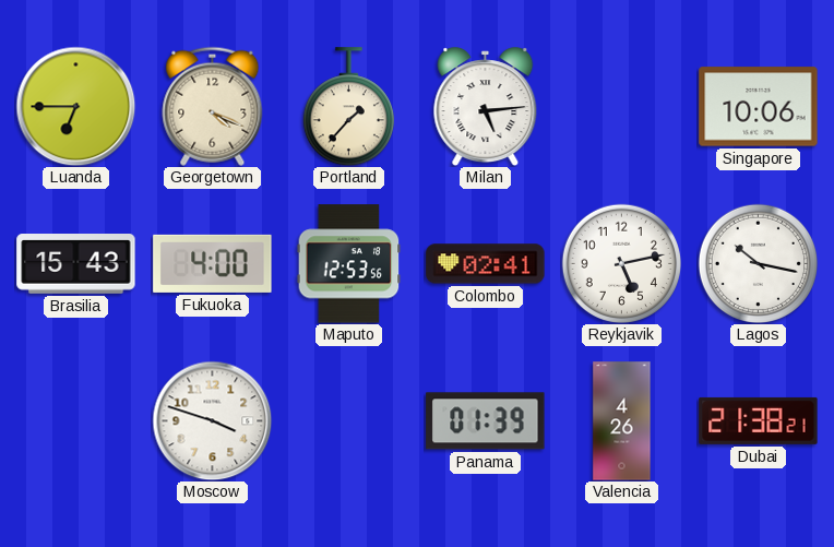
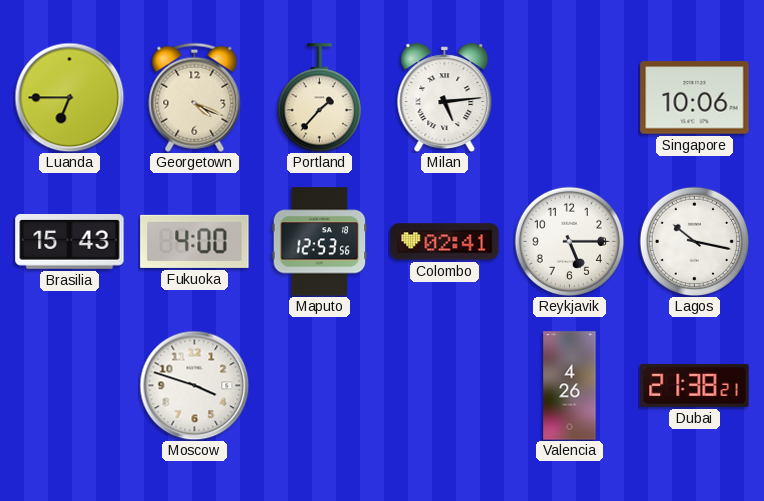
Reykjavik: 5:13 -> 5:15
Panama: 01:39 -> none
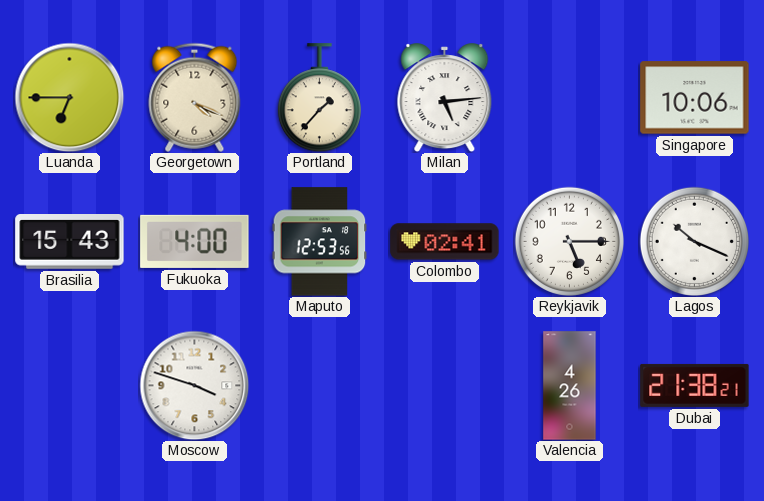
Lagos: 10:17 -> 10:19
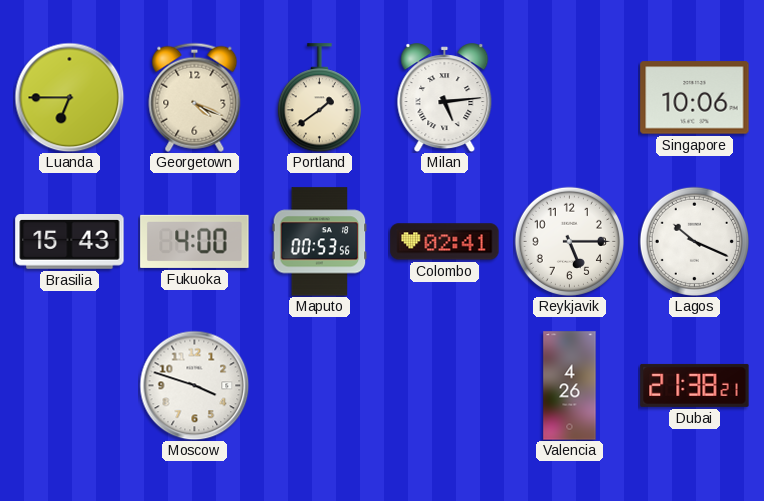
Portland: 1:37 -> 1:39
Maputo: 12:53 -> 00:53
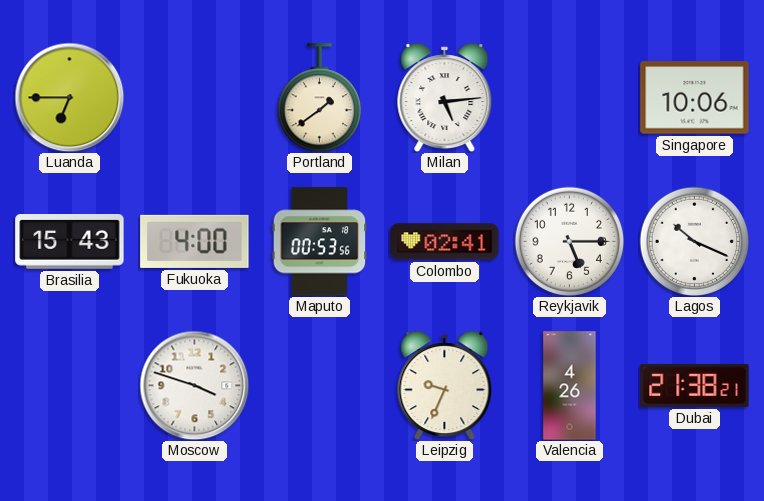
Georgetown: 4:19 -> none
Leipzig: none -> 9:34
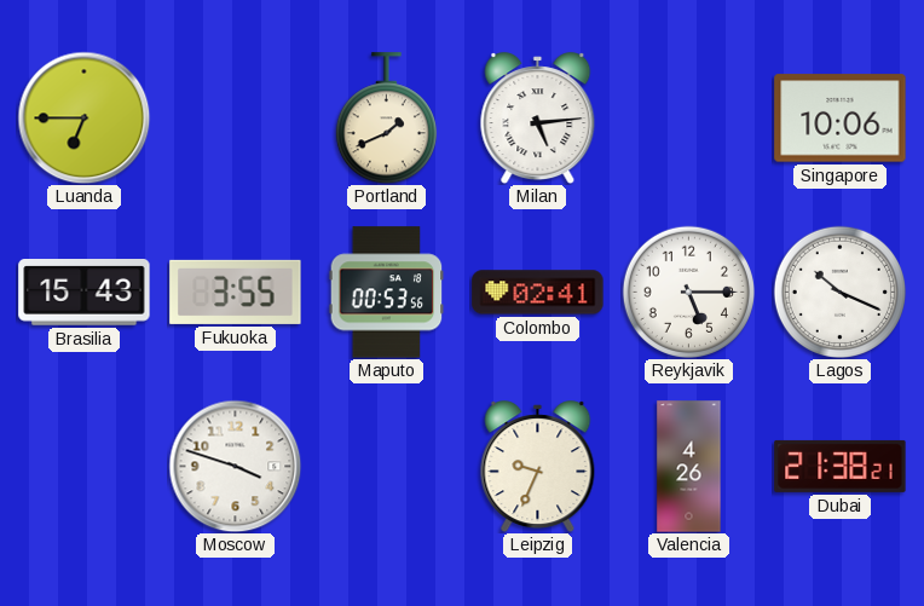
Portland: 1:39 -> 1:41
Fukuoka: 4:00 -> 3:55
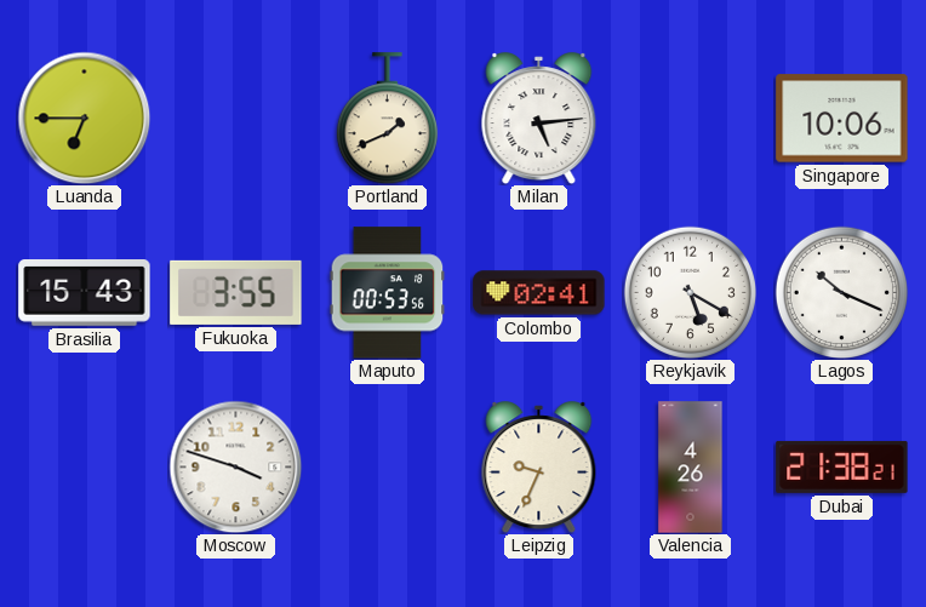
Reykjavik: 5:15 -> 5:20
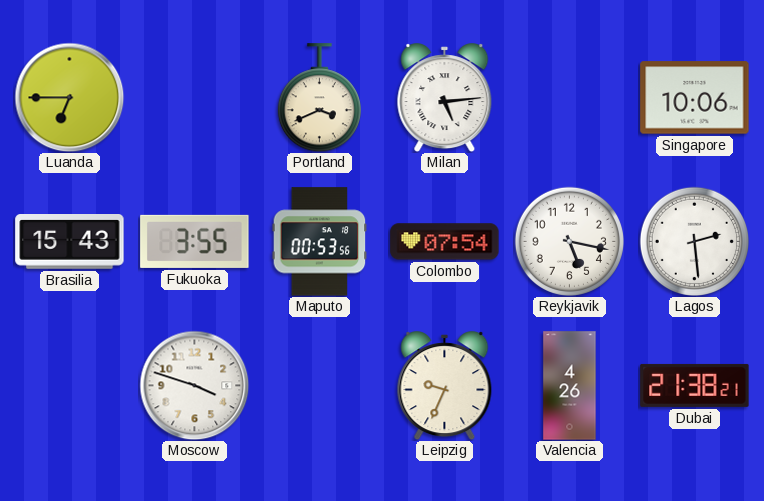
Portland: 1:41 -> 3:41
Colombo: 02:41 -> 07:54
Reykjavik: 5:20 -> 5:17
Lagos: 10:19 -> 2:29
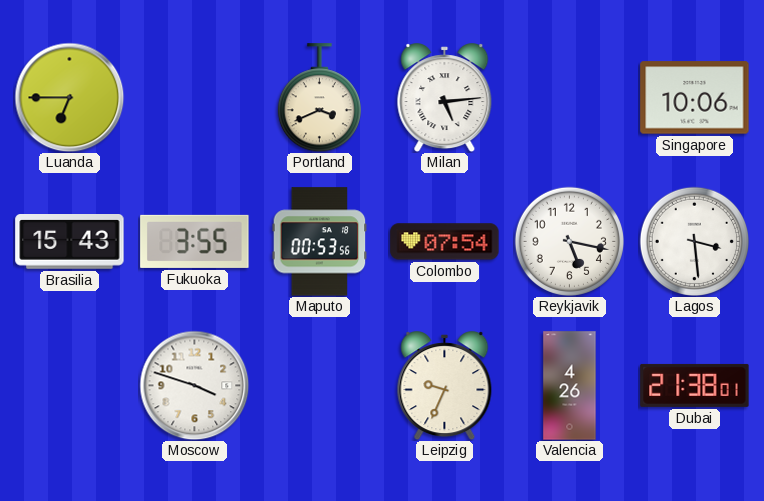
Lagos: 2:29 -> 3:29
Dubai: 21:38:21 -> 21:38:01
